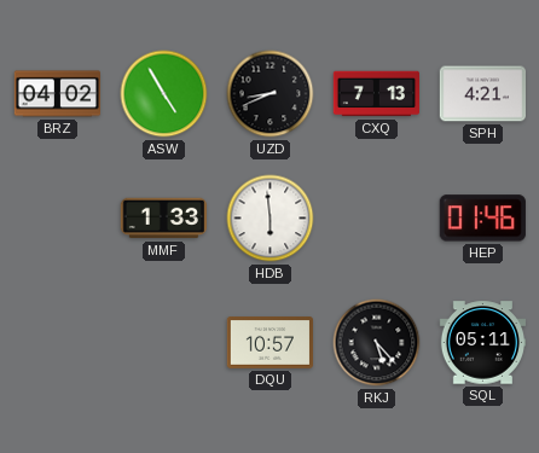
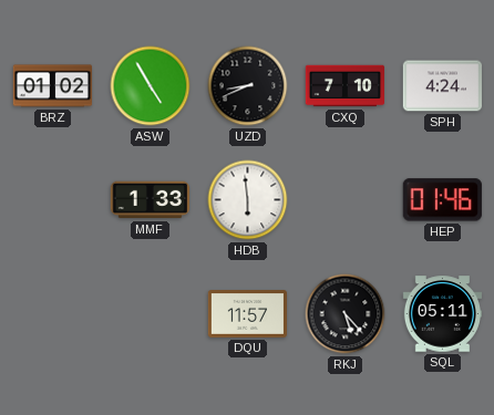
BRZ: 04:02 -> 01:02
CXQ: 7:13 -> 7:10
SPH: 4:21 -> 4:24
DQU: 10:57 -> 11:57
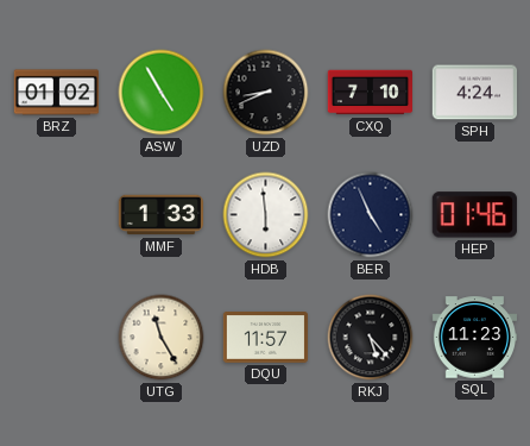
BER: none -> 4:56
UTG: none -> 11:25
SQL: 05:11 -> 11:23
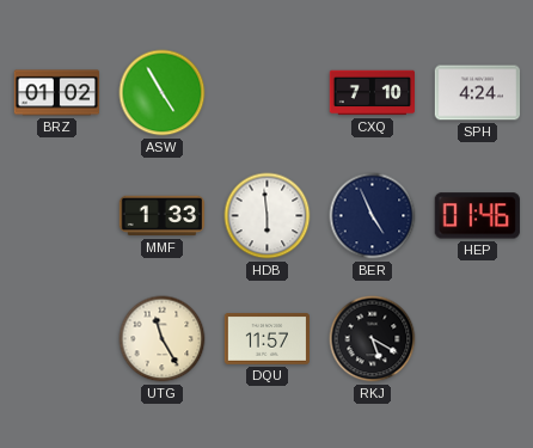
UZD: 8:41 -> none
RKJ: 5:23 -> 5:20
SQL: 11:23 -> none
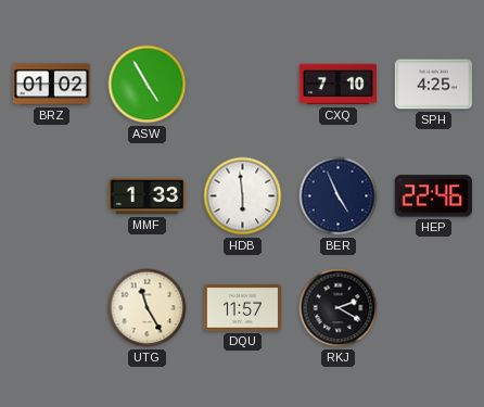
SPH: 4:24 -> 4:25
HEP: 01:46 -> 22:46
RKJ: 5:20 -> 2:20
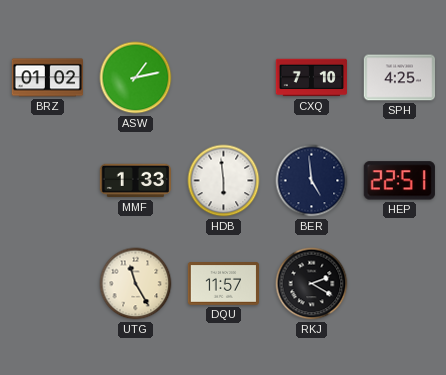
ASW: 4:55 -> 1:13
BER: 4:56 -> 4:59
HEP: 22:46 -> 22:51
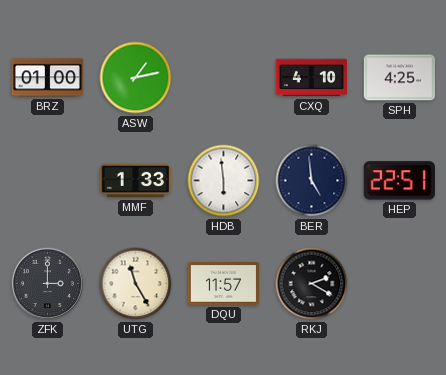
BRZ: 01:02 -> 01:00
CXQ: 7:10 -> 4:10
ZFK: none -> 3:00
